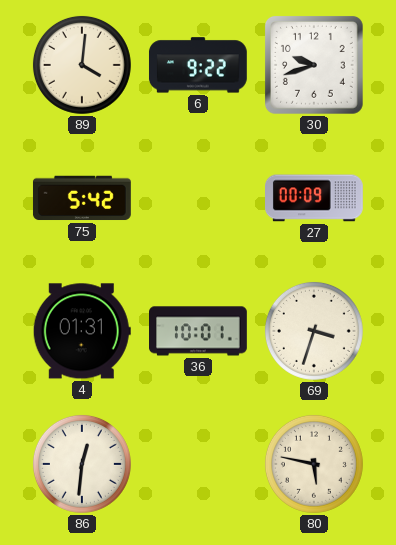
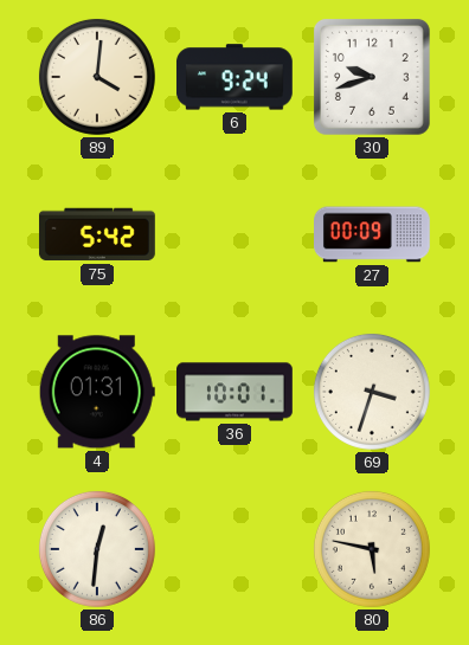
6: 9:22 -> 9:24
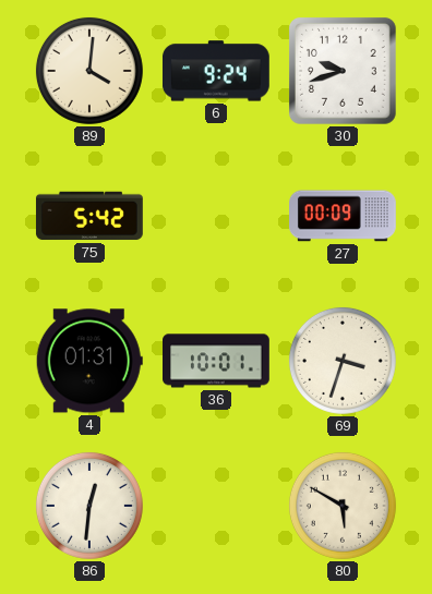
80: 5:47 -> 5:50
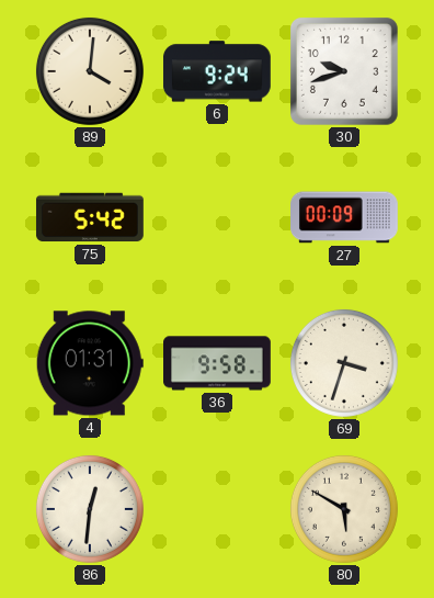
36: 10:01 -> 9:58
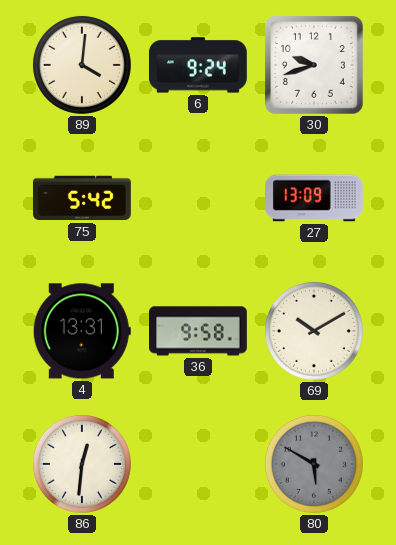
27: 00:09 -> 13:09
4: 01:31 -> 13:31
69: 3:33 -> 10:10
80 dial: cream -> grey
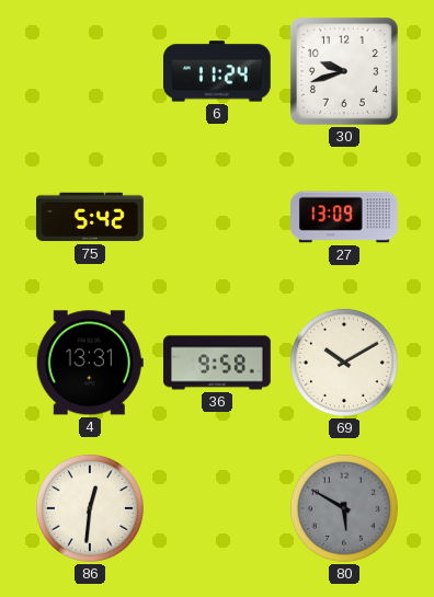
89: 4:01 -> none
6: 9:24 -> 11:24
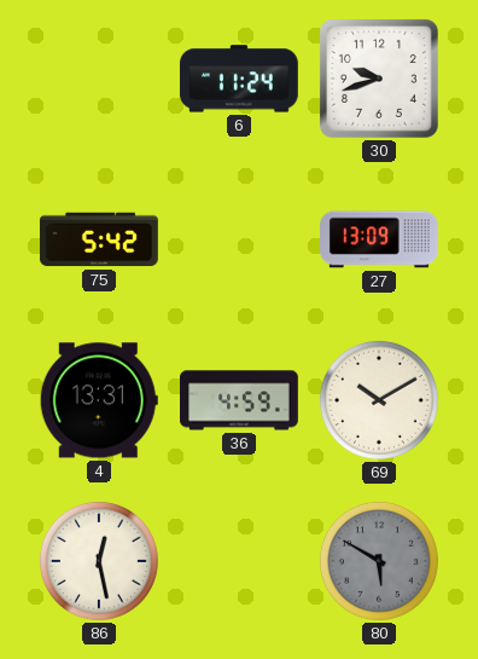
36: 9:58 -> 4:59
86: 12:31 -> 12:28
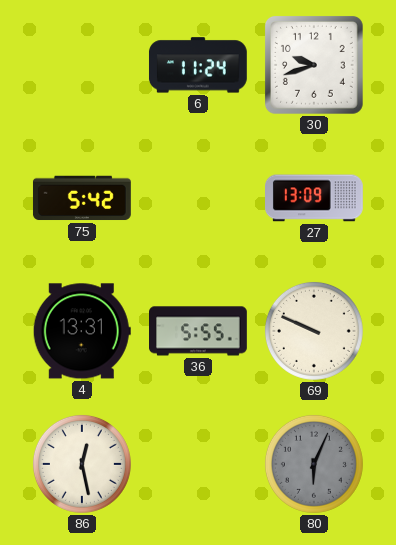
36: 4:59 -> 5:55
69: 10:10 -> 9:49
80: 5:50 -> 6:04
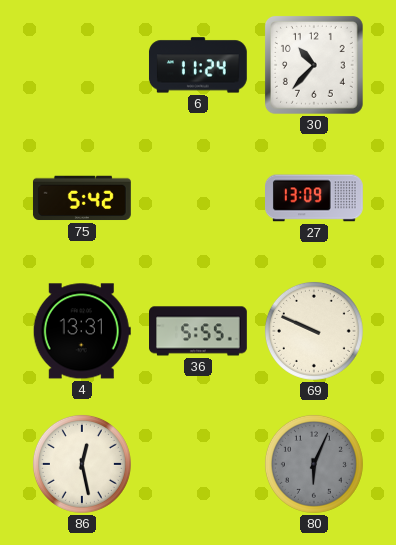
30: 9:42 -> 10:37
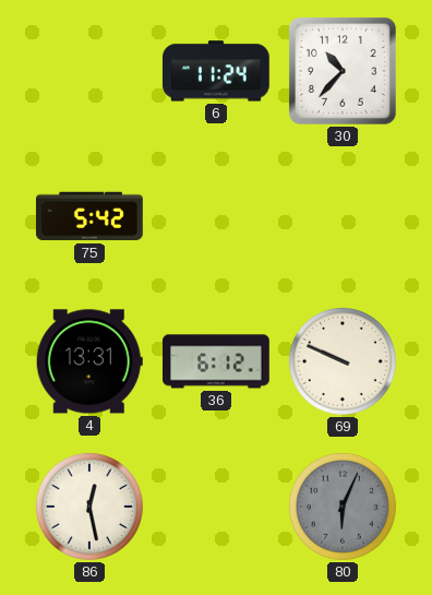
27: 13:09 -> none
36: 5:55 -> 6:12
